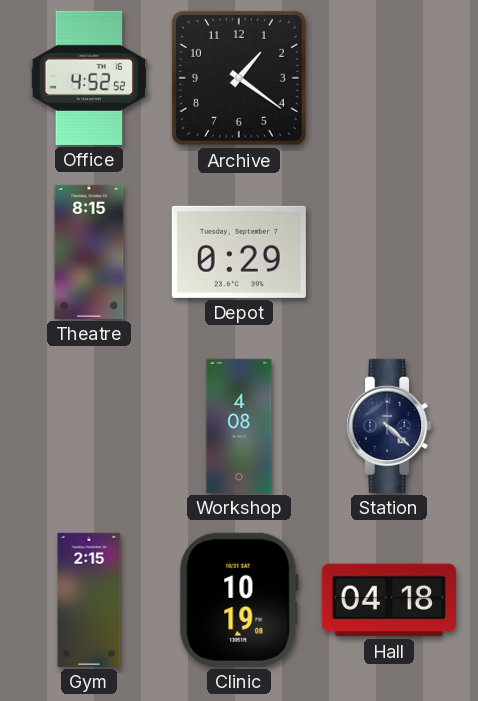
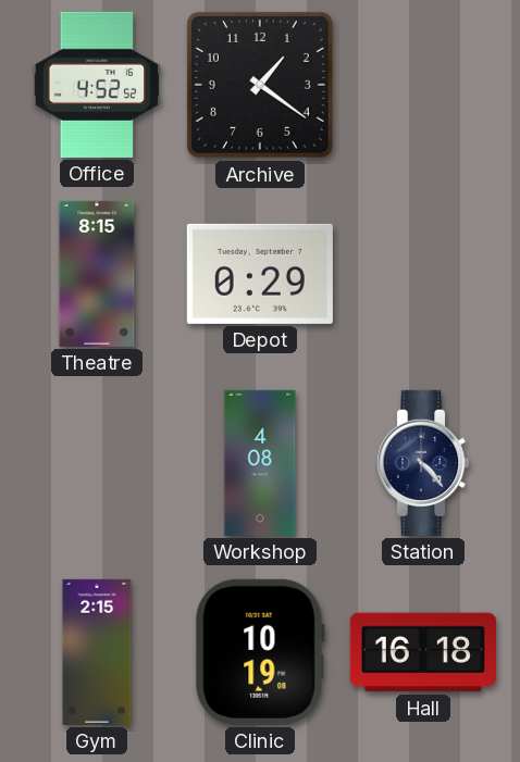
Station: 4:22 -> 4:23
Hall: 04:18 -> 16:18
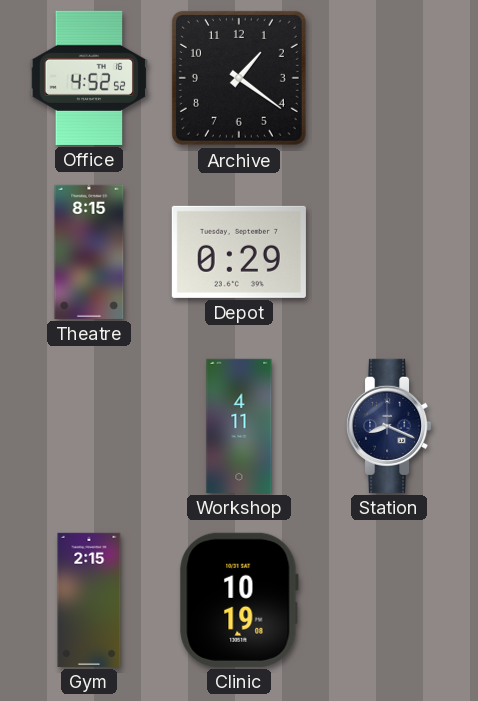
Workshop: 4:08 -> 4:11
Station: 4:23 -> 8:19
Hall: 16:18 -> none
